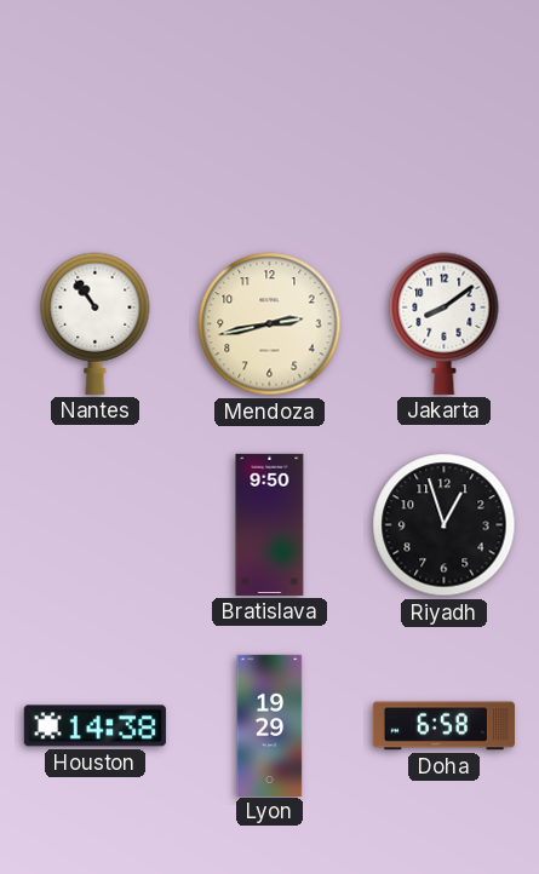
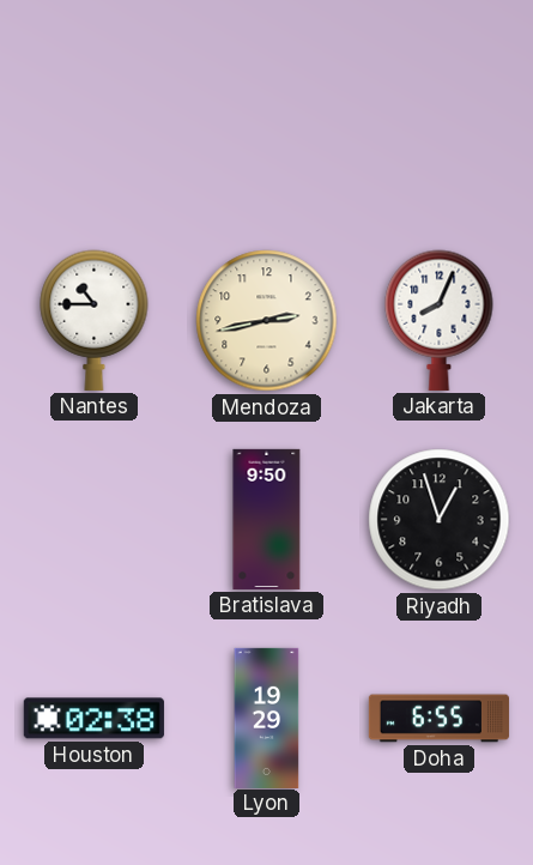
Nantes: 10:54 -> 10:45
Jakarta: 8:09 -> 8:04
Houston: 14:38 -> 02:38
Doha: 6:58 -> 6:55
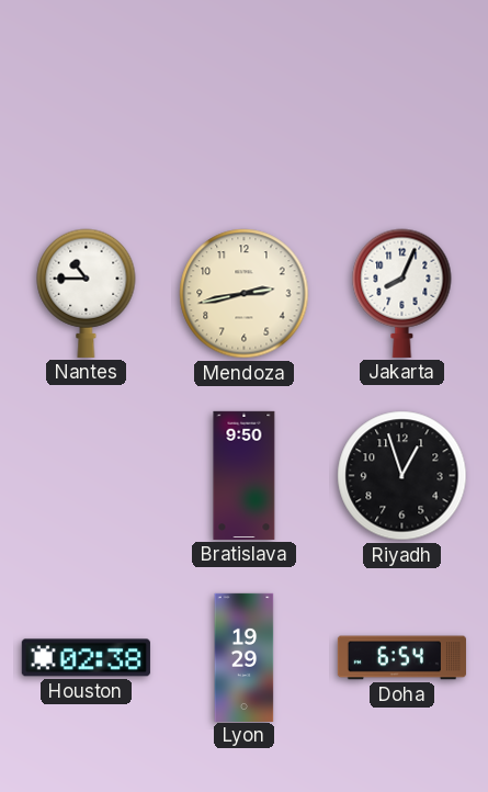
Doha: 6:55 -> 6:54
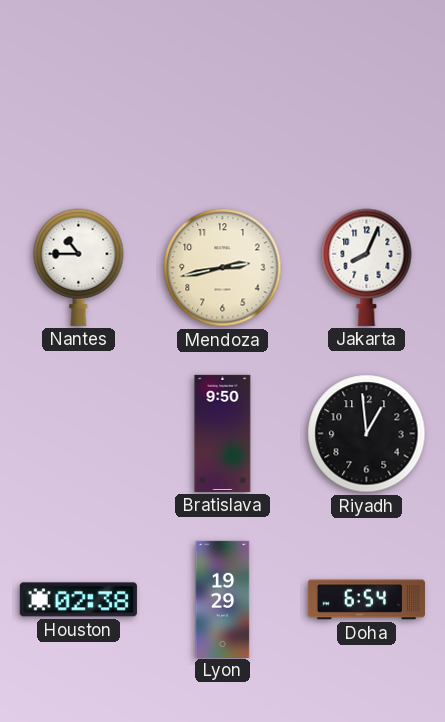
Riyadh: 12:57 -> 12:59
